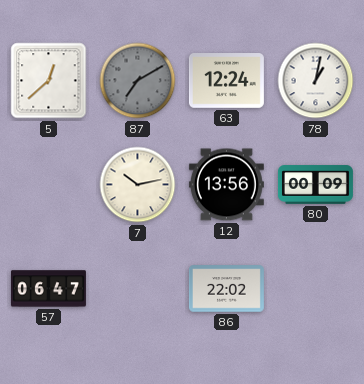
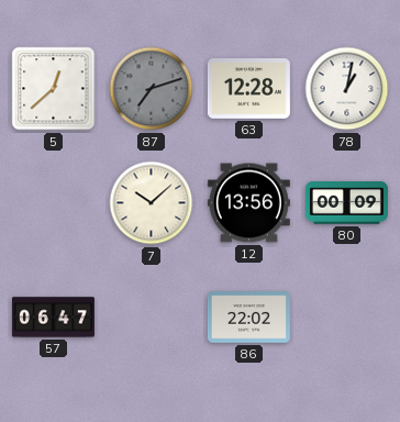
87: 7:10 -> 7:12
63: 12:24 -> 12:28
7: 10:13 -> 10:08
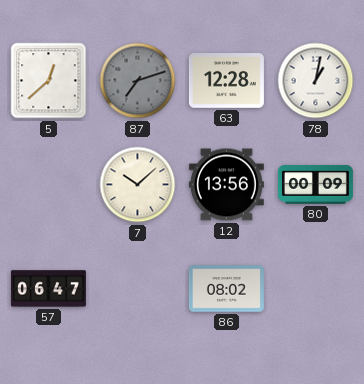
86: 22:02 -> 08:02
